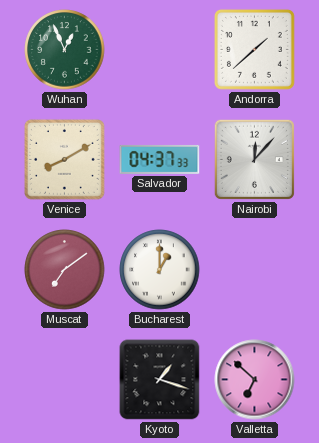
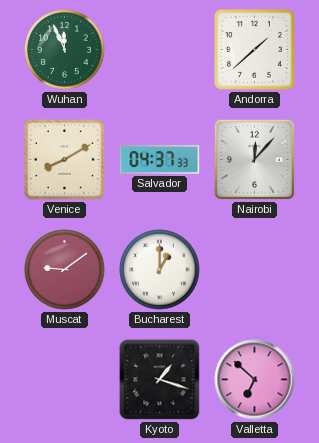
Wuhan: 12:56 -> 11:56
Muscat: 7:09 -> 9:09
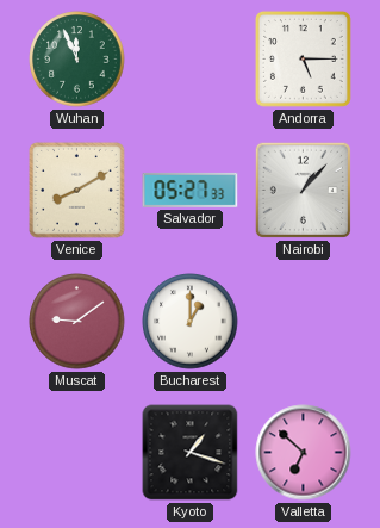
Andorra: 1:38 -> 5:15
Salvador: 04:37 -> 05:27
Nairobi: 12:07 -> 1:07
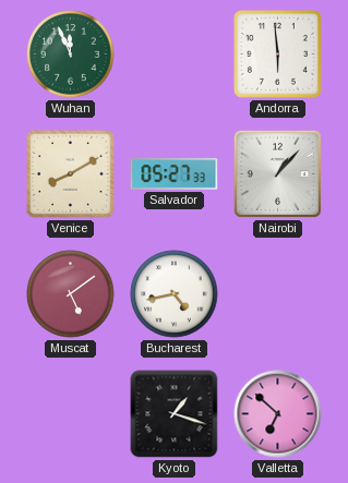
Andorra: 5:15 -> 5:59
Muscat: 9:09 -> 5:09
Bucharest: 1:00 -> 4:43
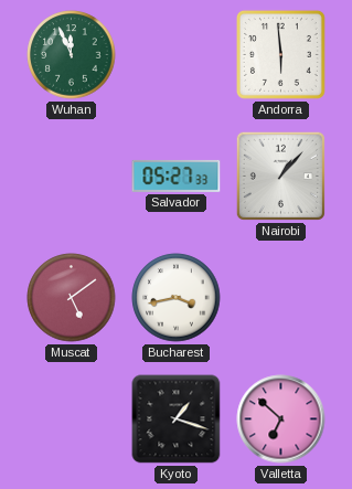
Venice: 8:10 -> none
Bucharest: 4:43 -> 3:43
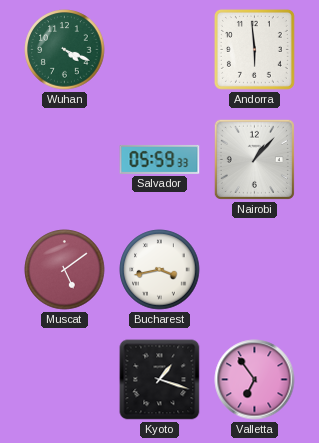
Wuhan: 11:56 -> 4:19
Salvador: 05:27 -> 05:59
Valletta: 6:52 -> 6:54
